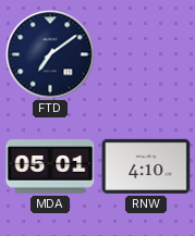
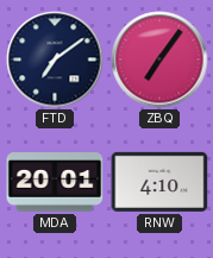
ZBQ: none -> 7:06
MDA: 05:01 -> 20:01
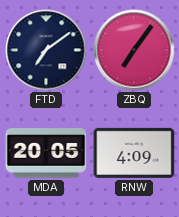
MDA: 20:01 -> 20:05
RNW: 4:10 -> 4:09
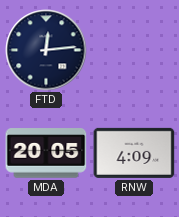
FTD: 7:09 -> 12:14
ZBQ: 7:06 -> none
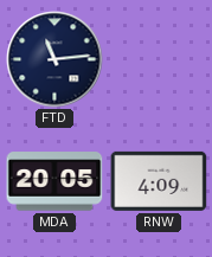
FTD: 12:14 -> 11:14
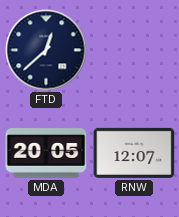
FTD: 11:14 -> 12:38
RNW: 4:09 -> 12:07
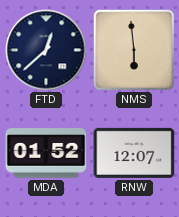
NMS: none -> 5:59
MDA: 20:05 -> 01:52
